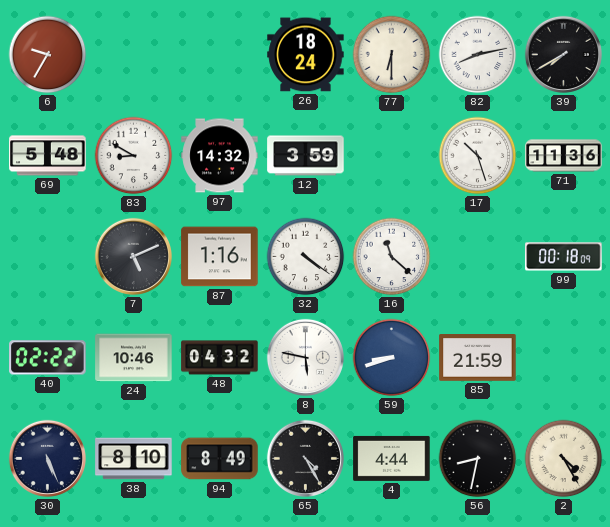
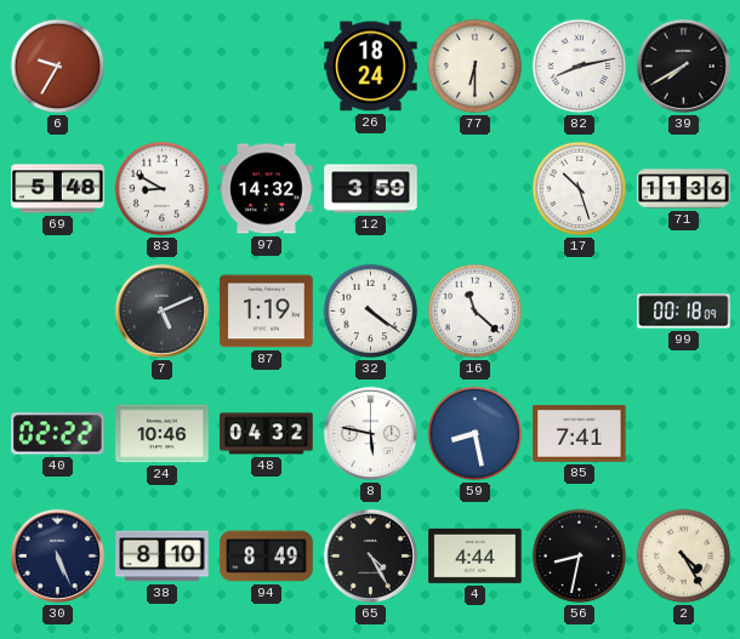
87: 1:16 -> 1:19
59: 8:42 -> 8:28
85: 21:59 -> 7:41
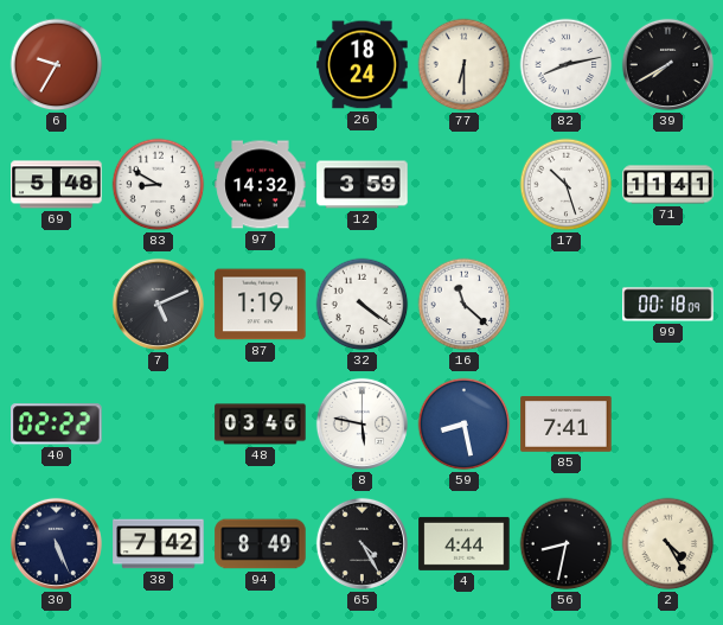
71: 11:36 -> 11:41
24: 10:46 -> none
48: 04:32 -> 03:46
38: 8:10 -> 7:42
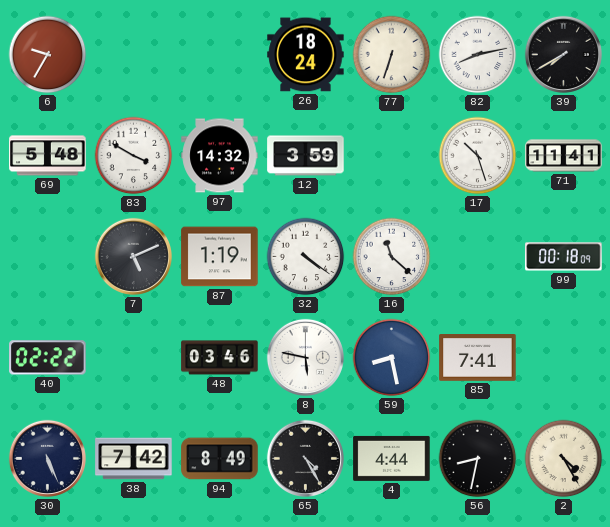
77: 6:30 -> 6:33
83: 8:50 -> 3:50
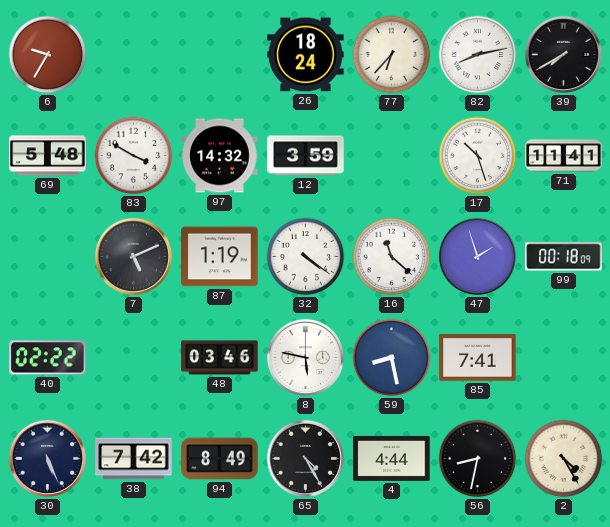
77: 6:33 -> 6:37
47: none -> 1:57
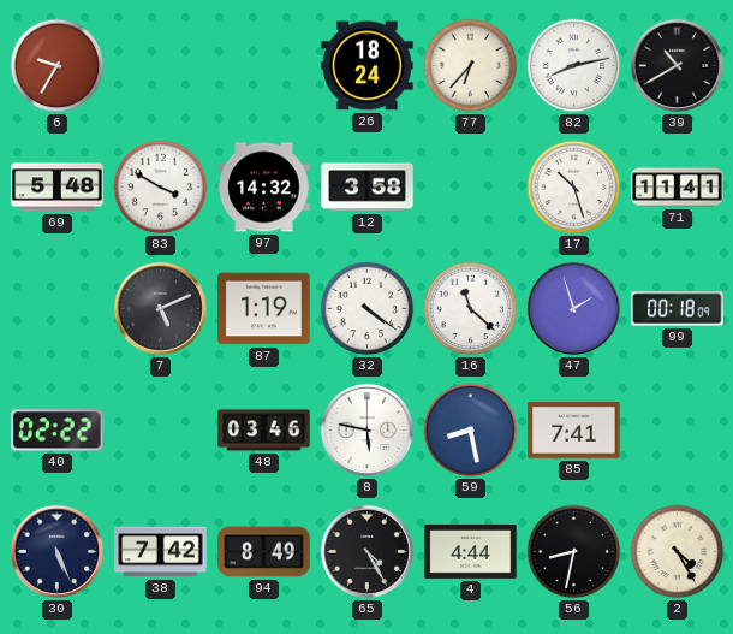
39: 7:40 -> 10:40
12: 3:59 -> 3:58
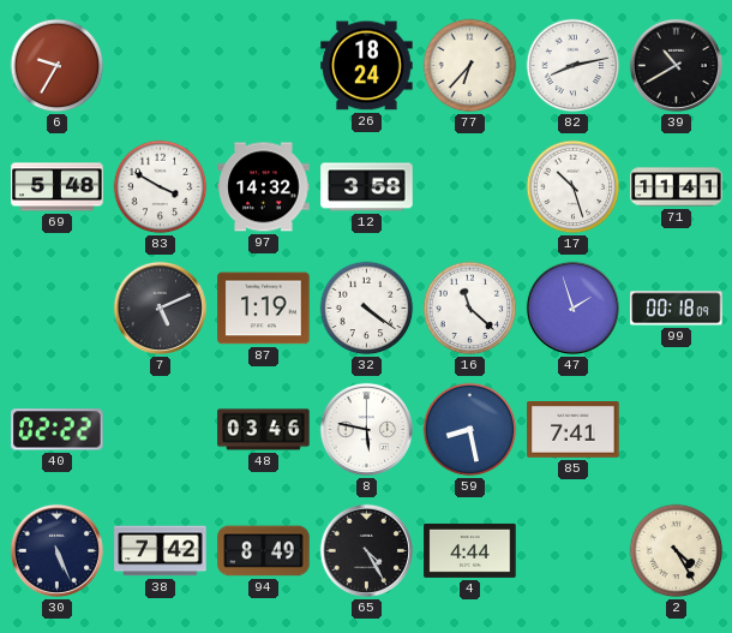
56: 8:32 -> none
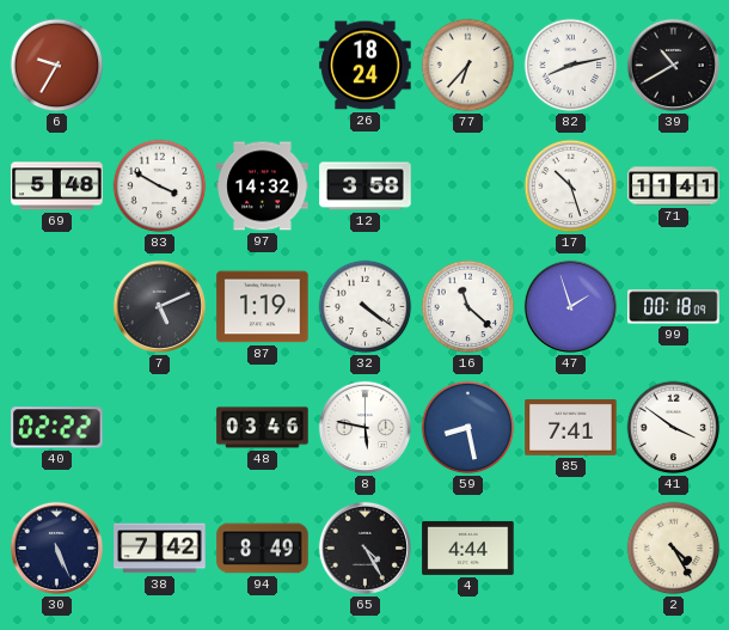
41: none -> 3:51
